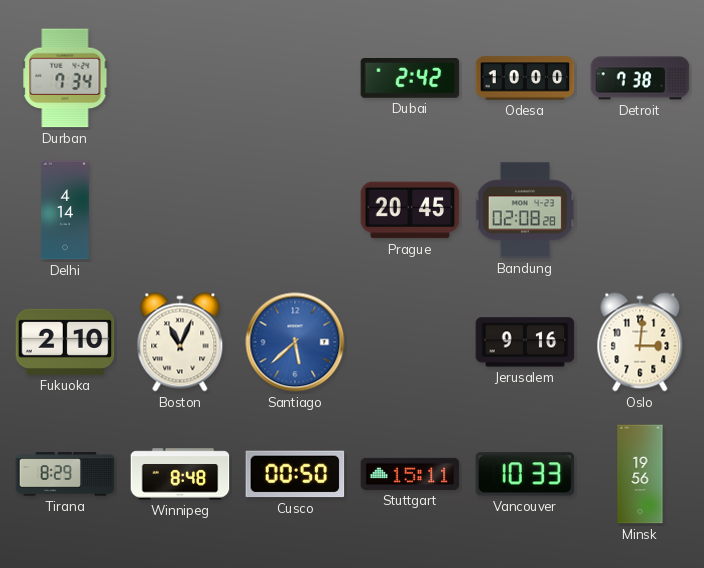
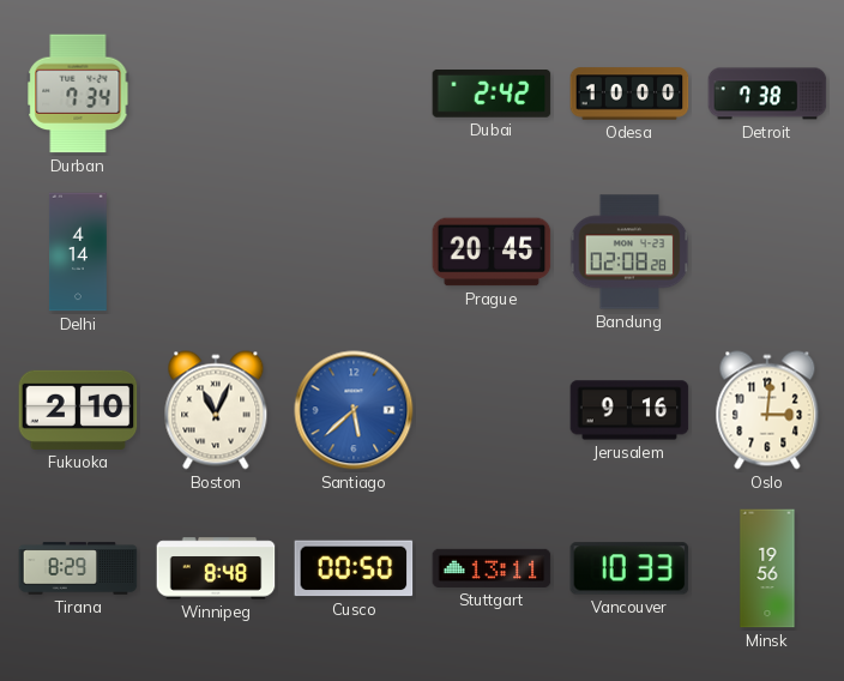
Stuttgart: 15:11 -> 13:11
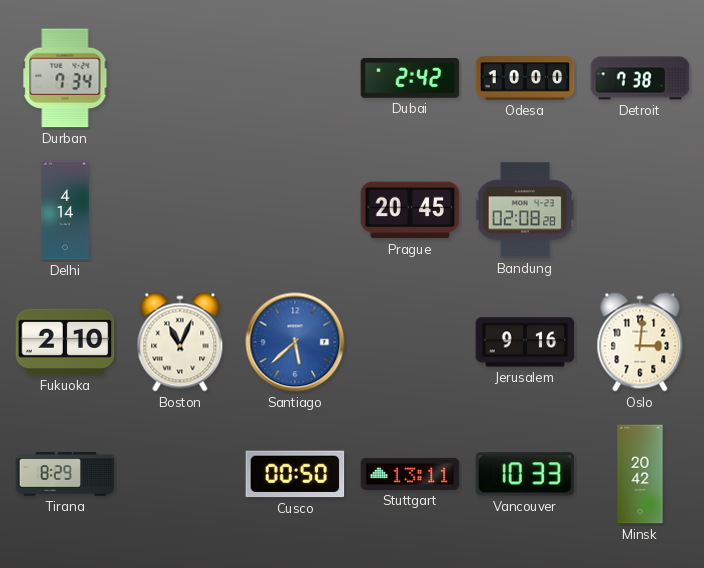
Winnipeg: 8:48 -> none
Minsk: 19:56 -> 20:42
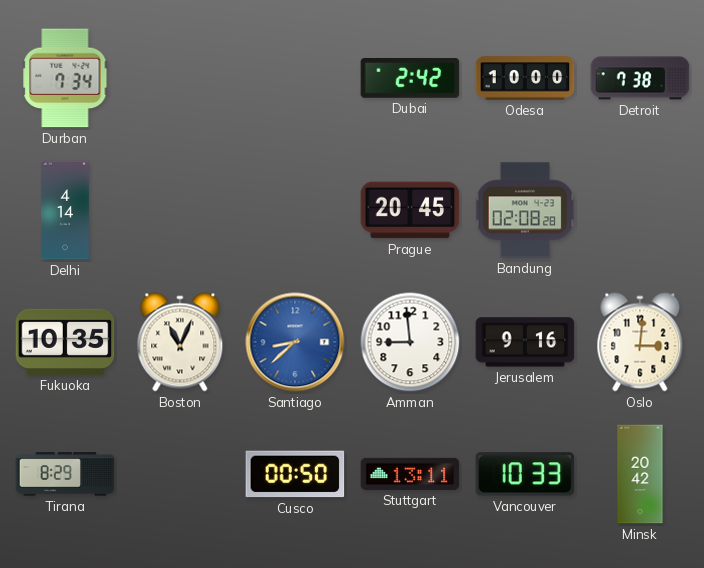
Fukuoka: 2:10 -> 10:35
Santiago: 5:38 -> 8:38
Amman: none -> 8:59
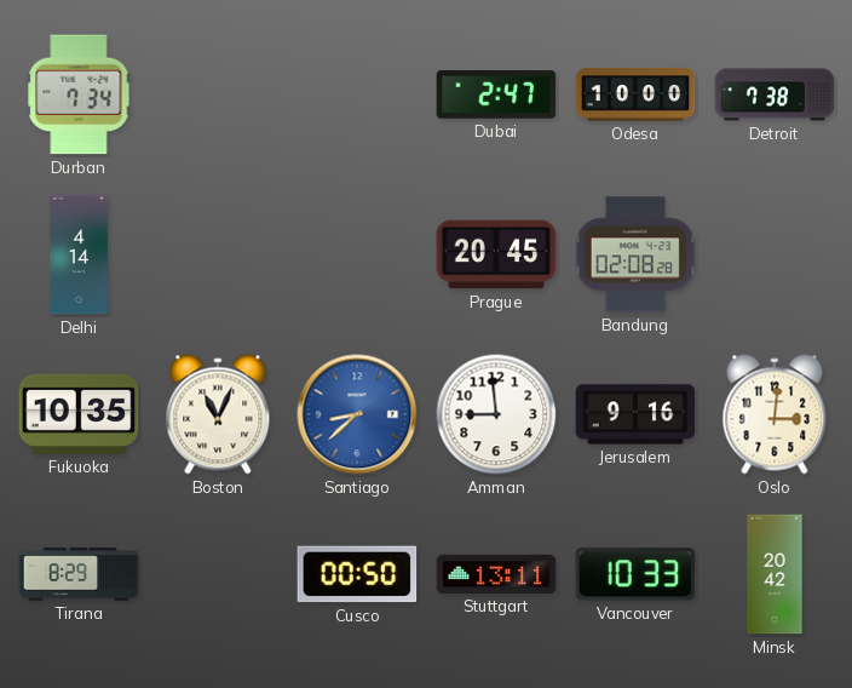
Dubai: 2:42 -> 2:47
